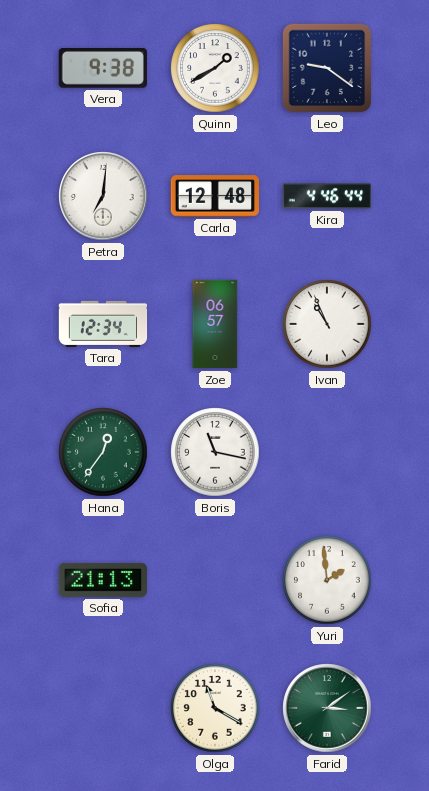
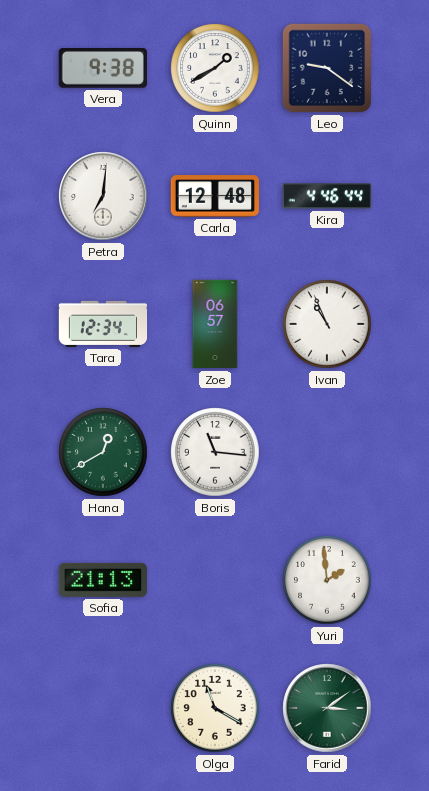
Hana: 12:36 -> 12:40
Boris: 11:17 -> 11:16
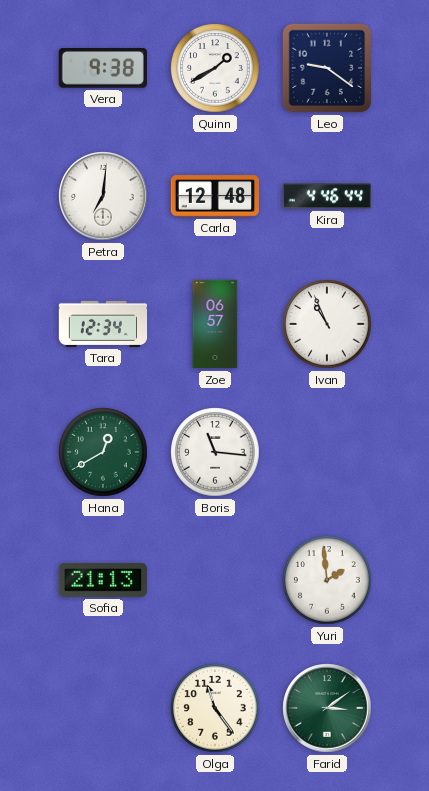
Olga: 11:20 -> 11:24
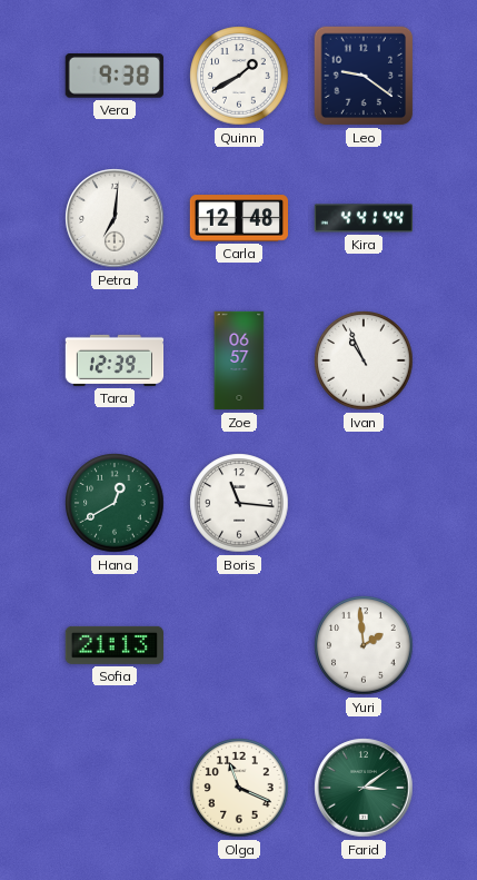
Kira: 4:46 -> 4:41
Tara: 12:34 -> 12:39
Olga: 11:24 -> 11:19
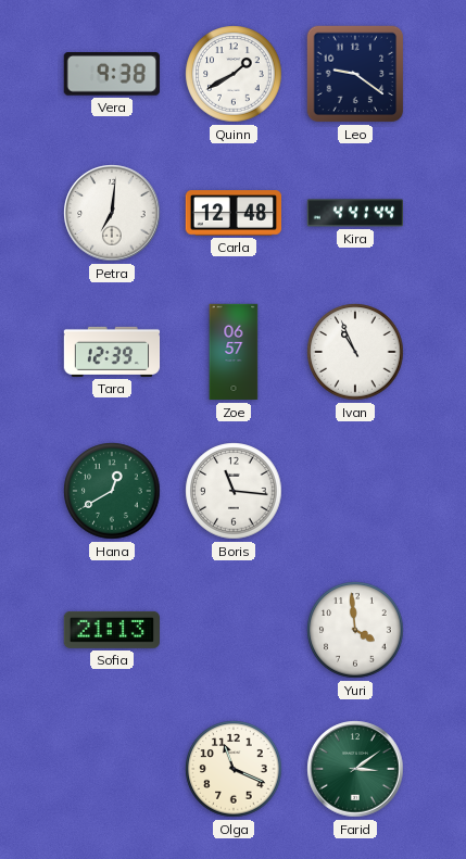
Yuri: 1:59 -> 3:59
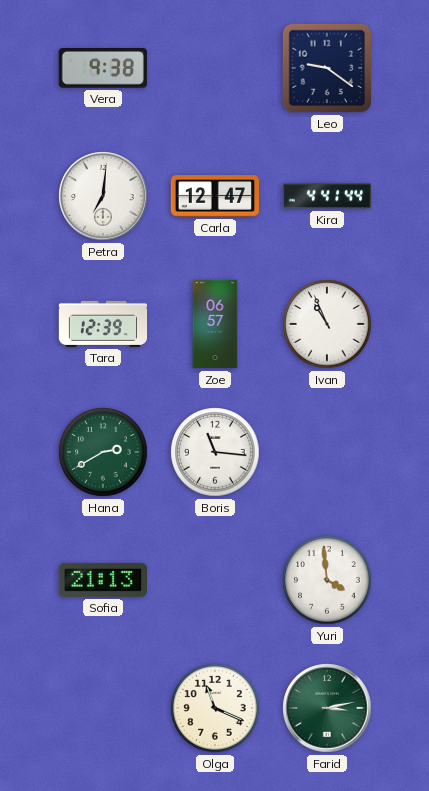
Quinn: 1:40 -> none
Carla: 12:48 -> 12:47
Hana: 12:40 -> 2:40
Farid: 3:09 -> 3:13
